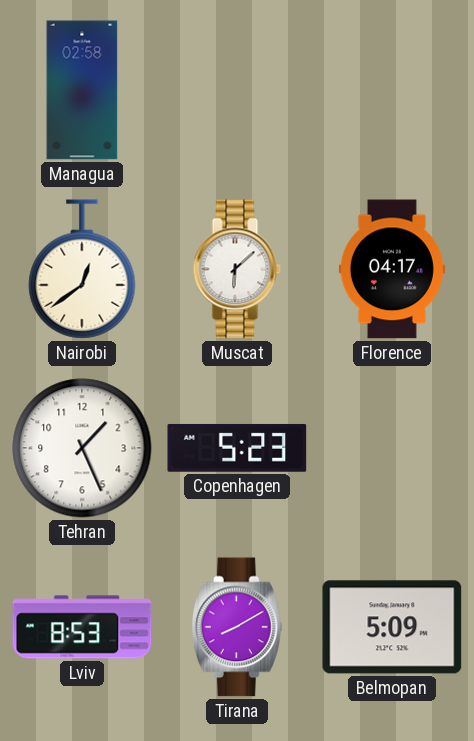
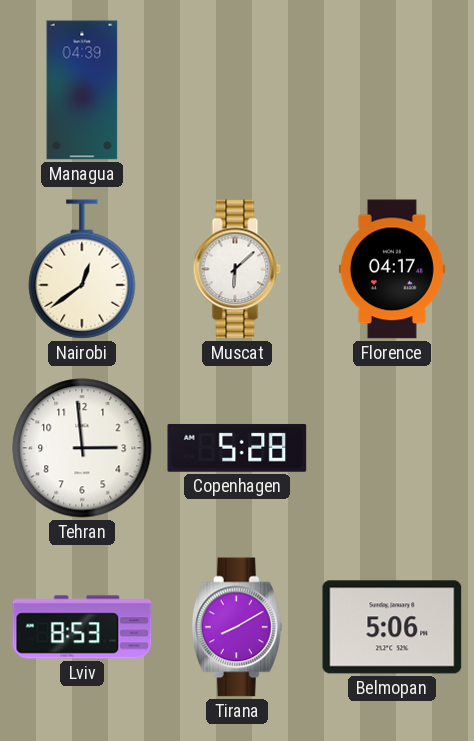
Managua: 02:58 -> 04:39
Tehran: 1:26 -> 2:59
Copenhagen: 5:23 -> 5:28
Belmopan: 5:09 -> 5:06
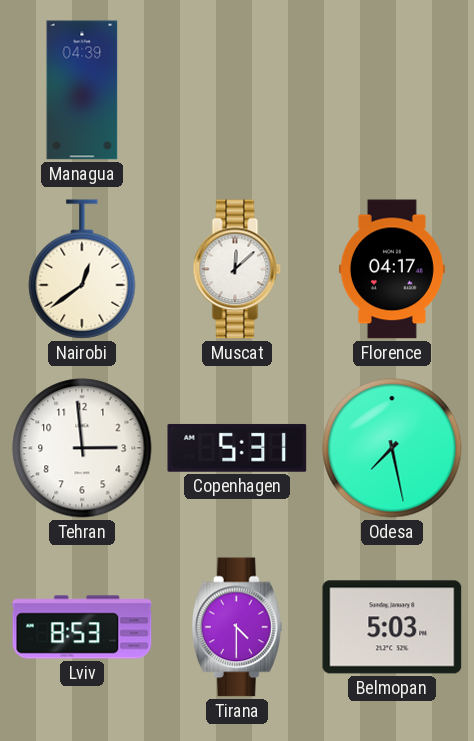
Muscat: 6:08 -> 12:08
Copenhagen: 5:28 -> 5:31
Odesa: none -> 7:28
Tirana: 8:10 -> 4:30
Belmopan: 5:06 -> 5:03
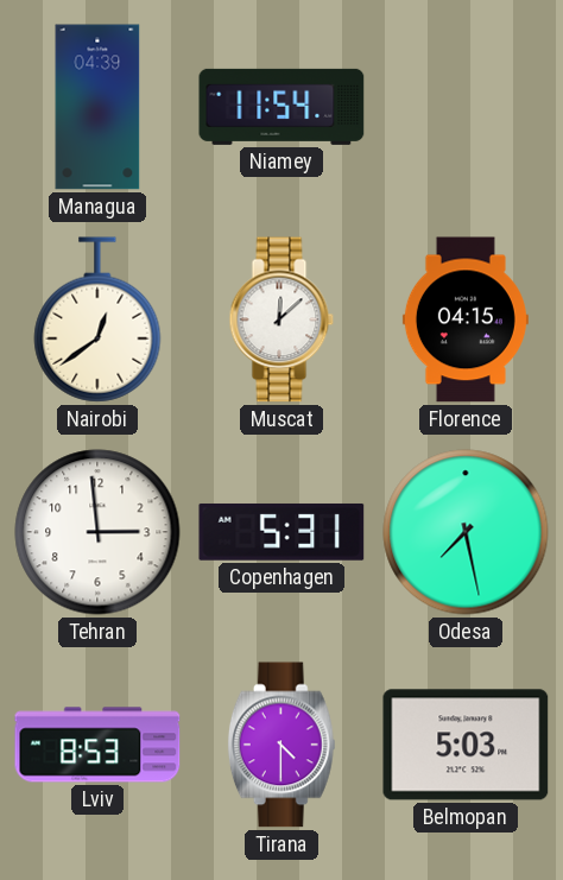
Niamey: none -> 11:54
Florence: 04:17 -> 04:15
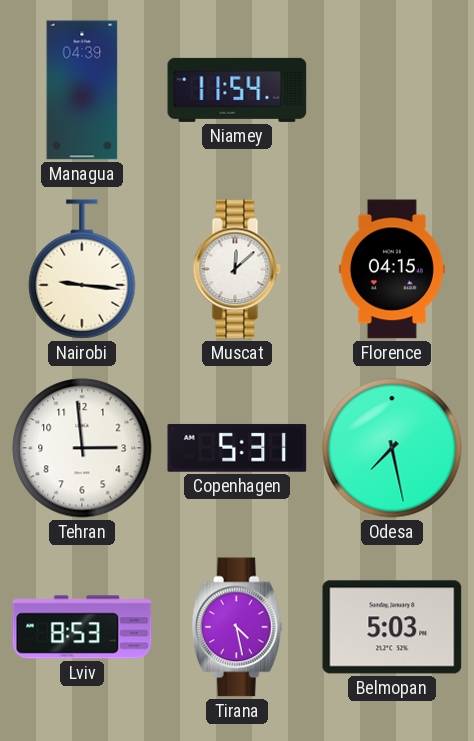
Nairobi: 12:39 -> 9:16
Tirana: 4:30 -> 4:28
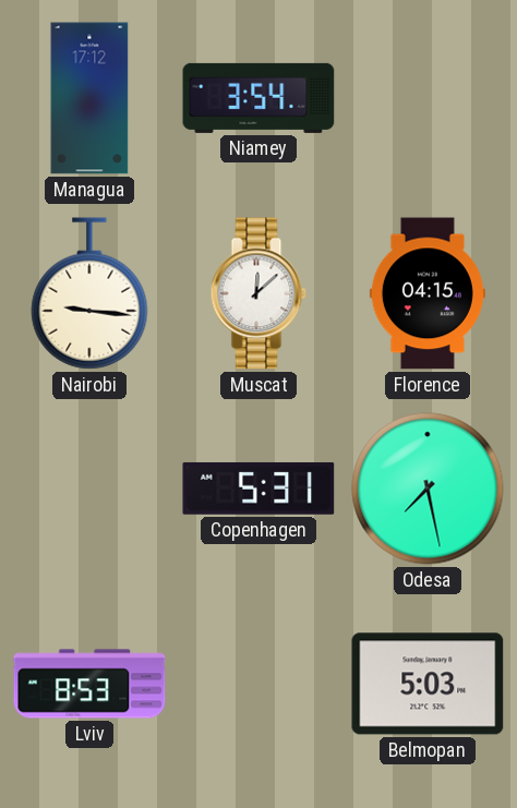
Managua: 04:39 -> 17:12
Niamey: 11:54 -> 3:54
Tehran: 2:59 -> none
Tirana: 4:28 -> none
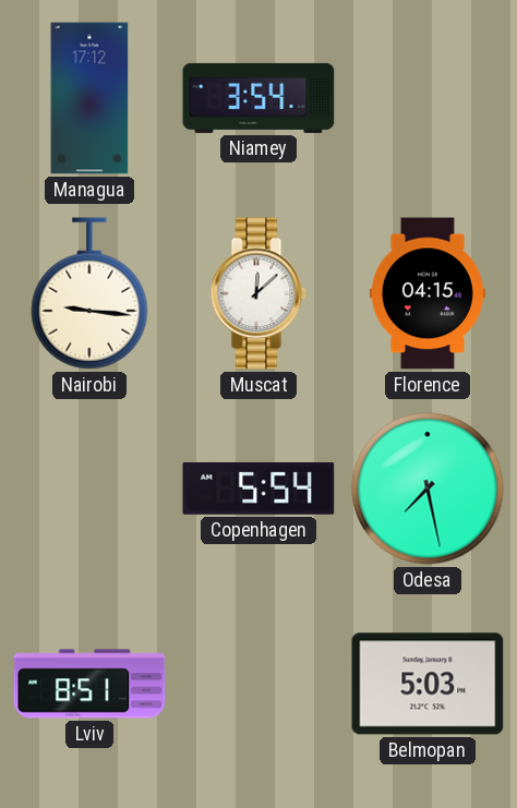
Copenhagen: 5:31 -> 5:54
Lviv: 8:53 -> 8:51
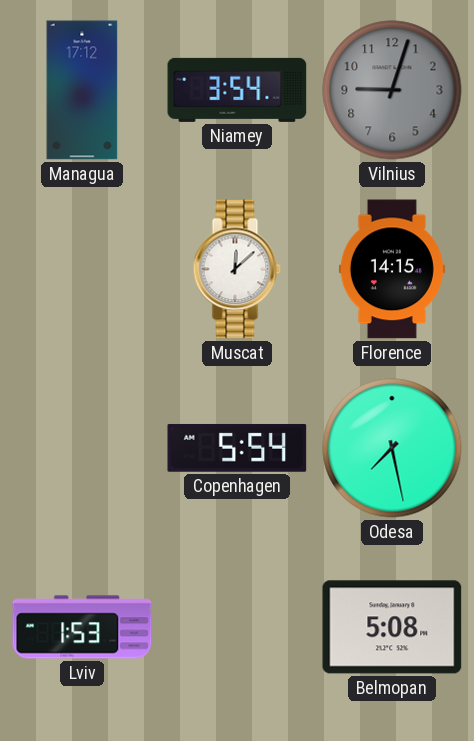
Vilnius: none -> 9:03
Nairobi: 9:16 -> none
Florence: 04:15 -> 14:15
Lviv: 8:51 -> 1:53
Belmopan: 5:03 -> 5:08
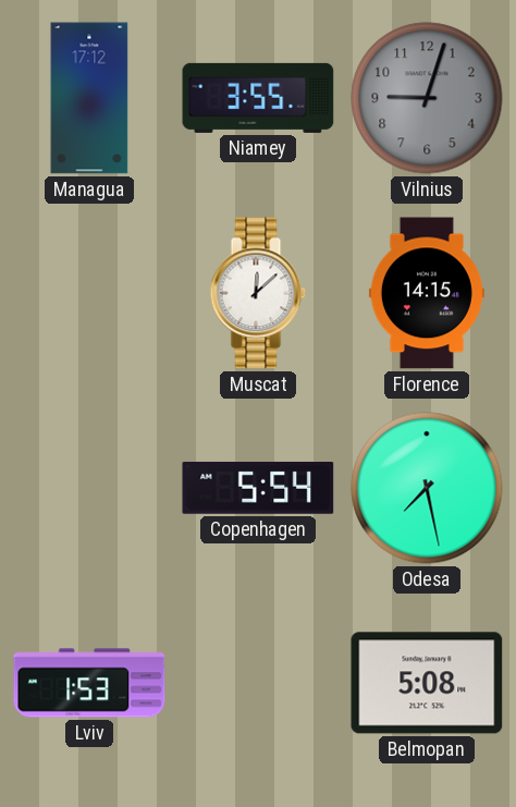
Niamey: 3:54 -> 3:55
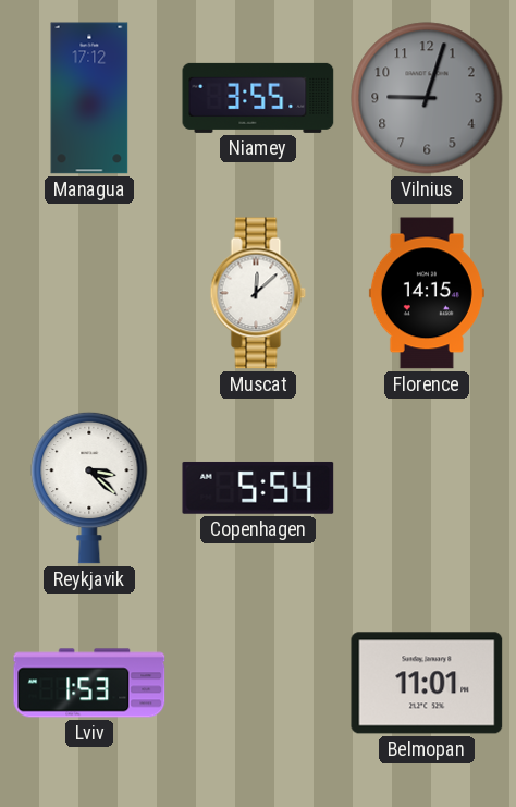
Reykjavik: none -> 3:22
Odesa: 7:28 -> none
Belmopan: 5:08 -> 11:01
